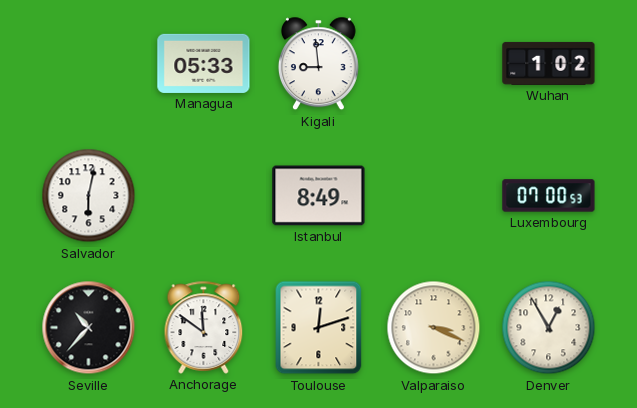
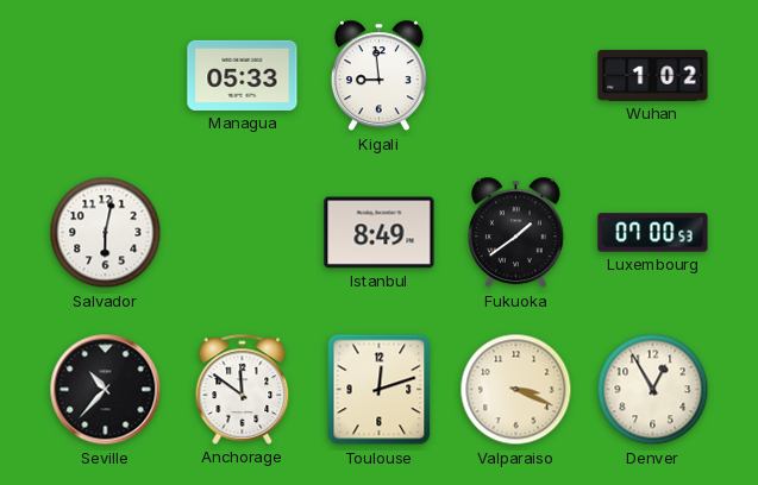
Fukuoka: none -> 1:39
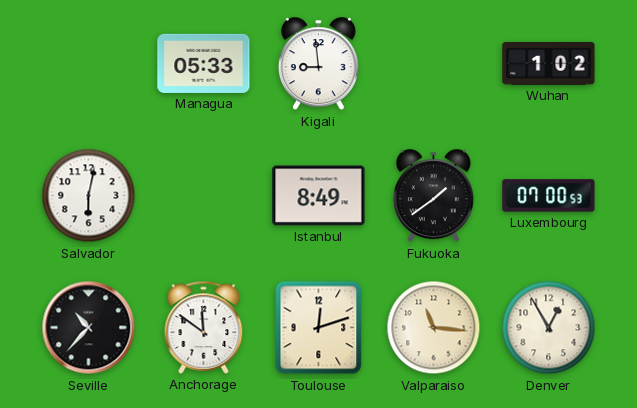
Valparaiso: 3:19 -> 11:16
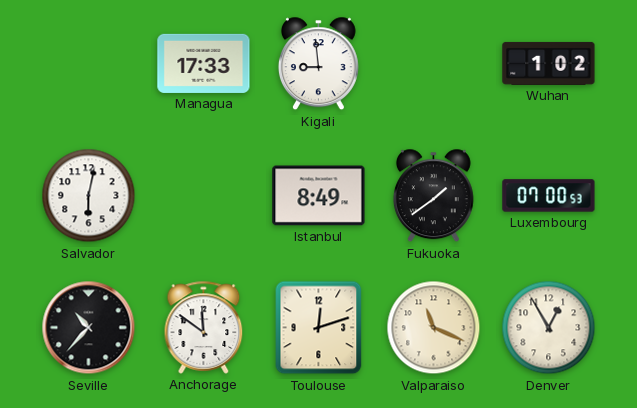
Managua: 05:33 -> 17:33
Valparaiso: 11:16 -> 11:19
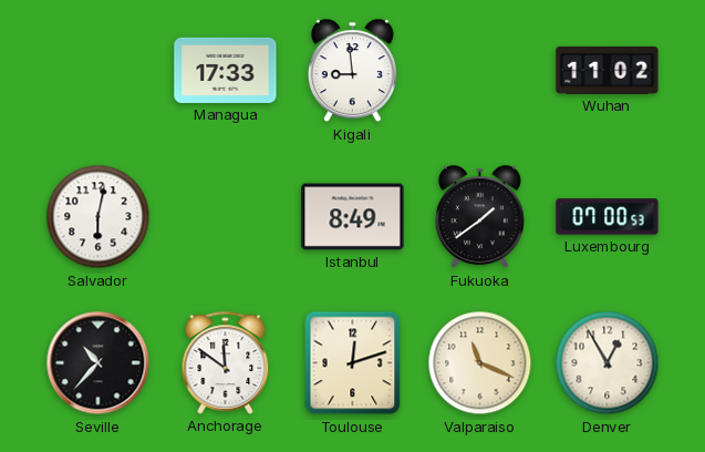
Wuhan: 1:02 -> 11:02
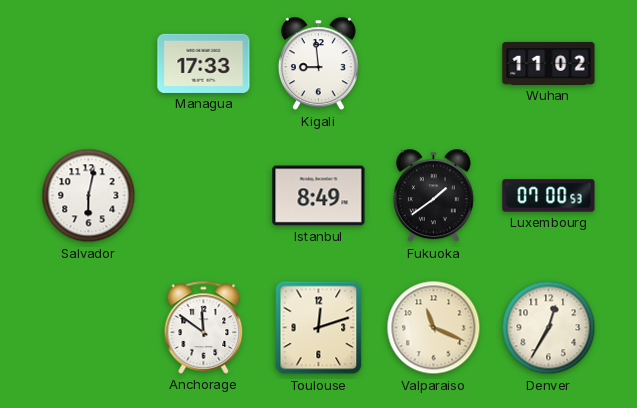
Seville: 10:37 -> none
Denver: 12:55 -> 12:35
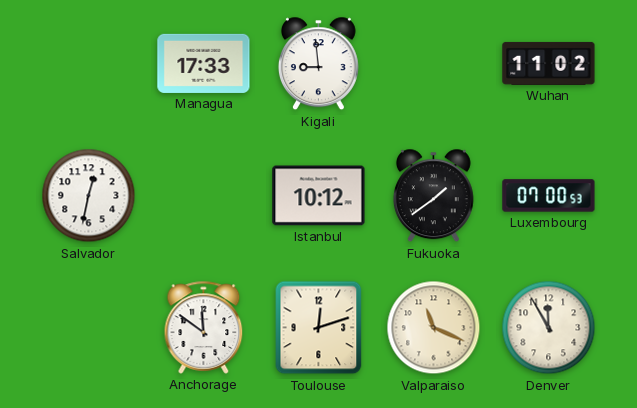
Salvador: 6:02 -> 12:32
Istanbul: 8:49 -> 10:12
Denver: 12:35 -> 11:55
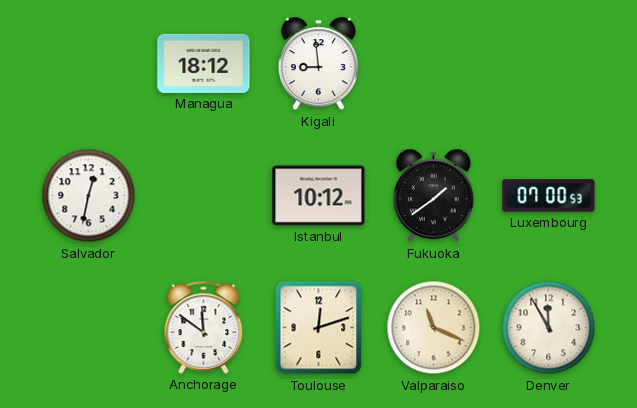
Managua: 17:33 -> 18:12
Wuhan: 11:02 -> none
